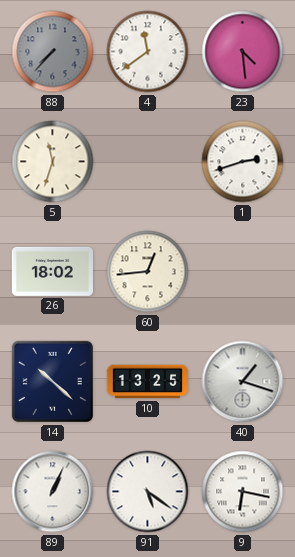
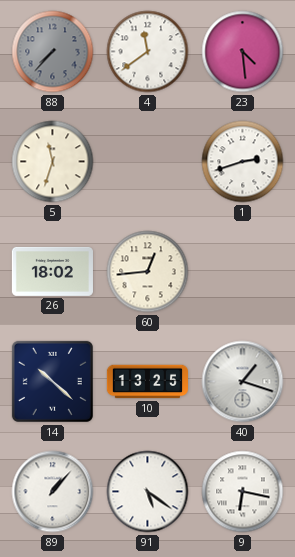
89: 1:04 -> 1:07
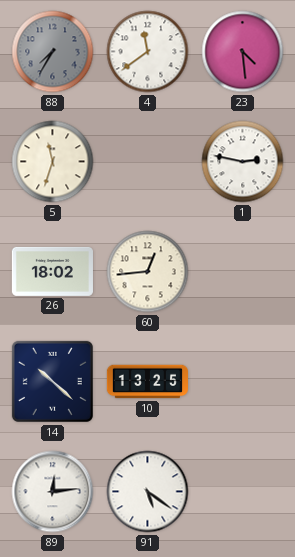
88: 7:37 -> 7:35
1: 2:42 -> 2:47
40: 1:18 -> none
89: 1:07 -> 12:14
9: 6:17 -> none
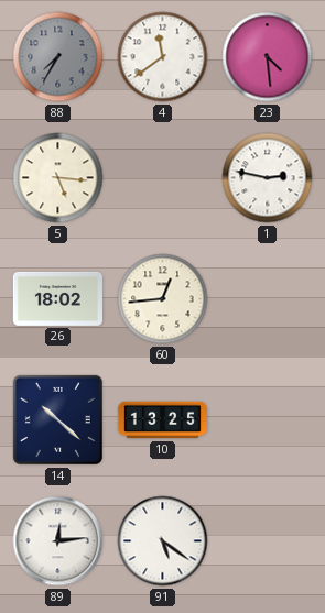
5: 11:33 -> 5:16
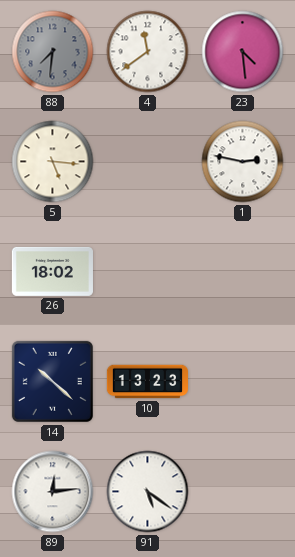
88: 7:35 -> 7:31
60: 12:44 -> none
10: 13:25 -> 13:23
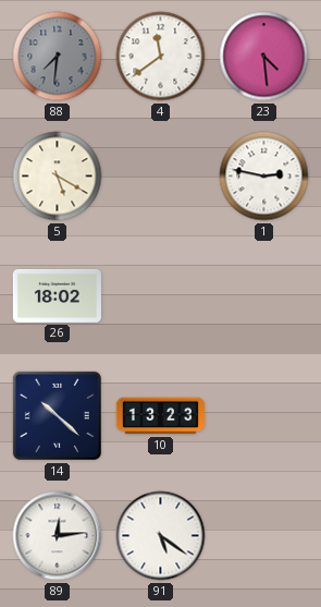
5: 5:16 -> 5:20
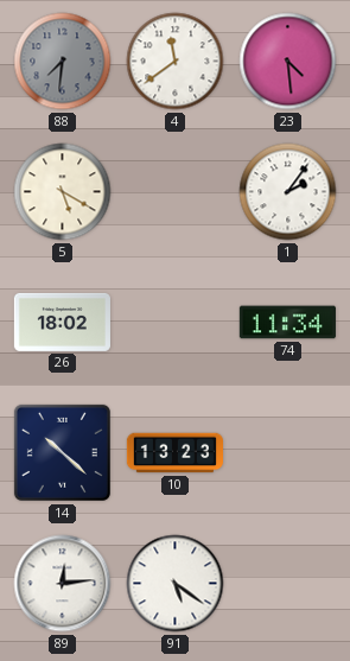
1: 2:47 -> 2:06
74: none -> 11:34
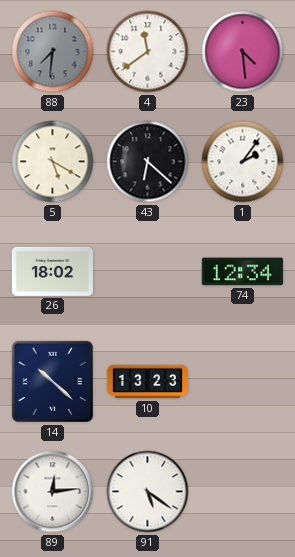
43: none -> 6:22
74: 11:34 -> 12:34
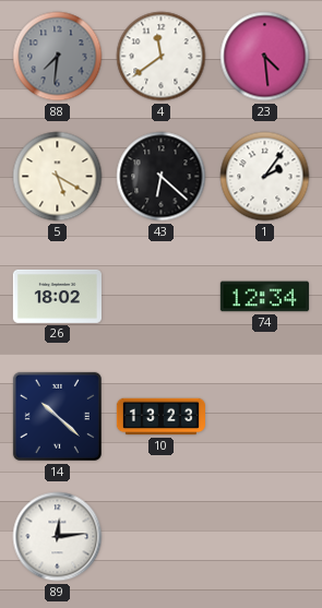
91: 5:21 -> none
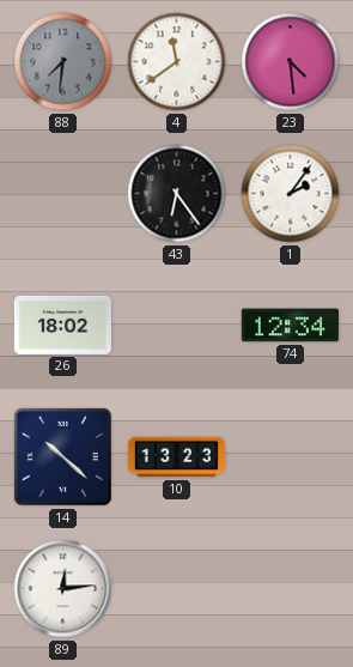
5: 5:20 -> none
43: 6:22 -> 6:24
